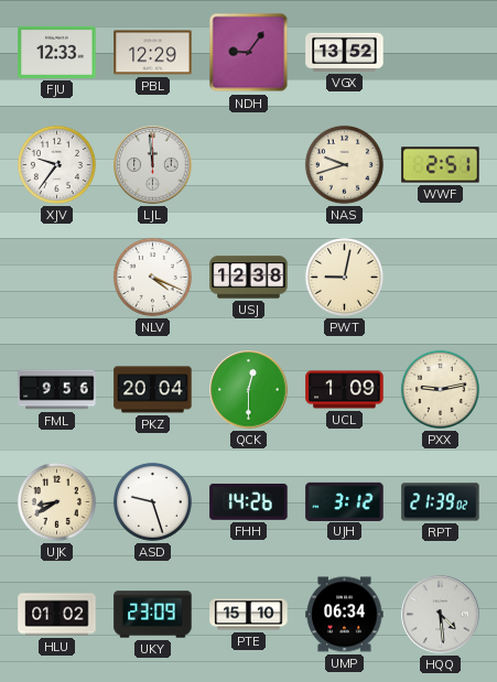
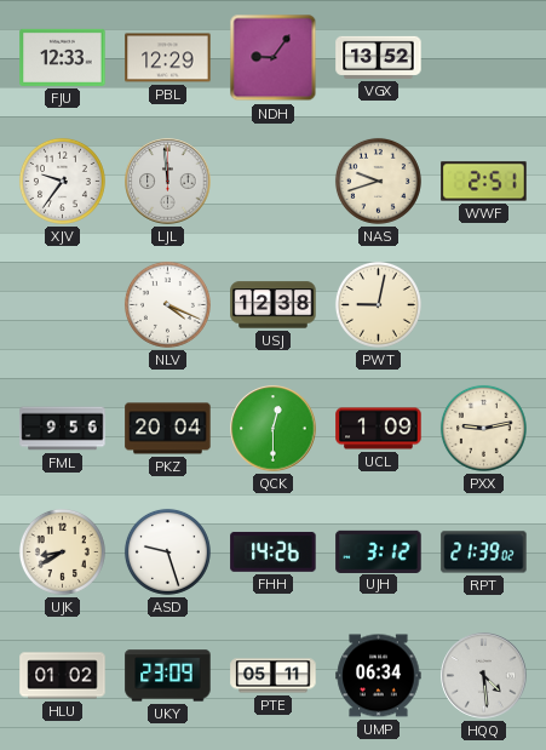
PTE: 15:10 -> 05:11
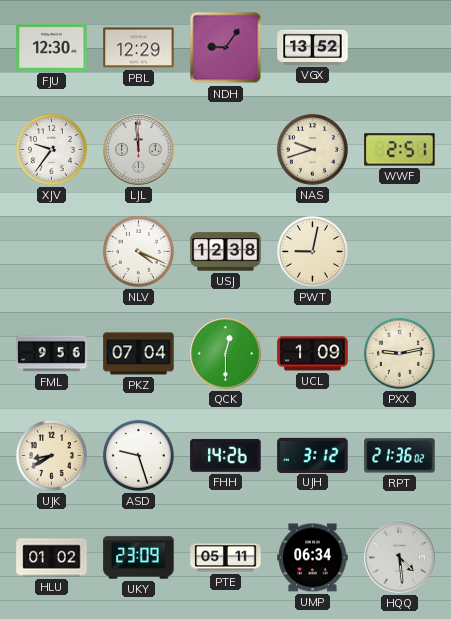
FJU: 12:33 -> 12:30
PKZ: 20:04 -> 07:04
RPT: 21:39 -> 21:36
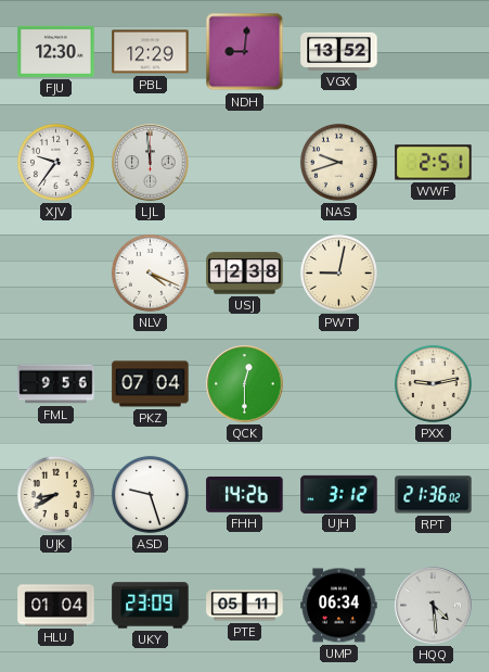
NDH: 9:06 -> 9:01
UCL: 1:09 -> none
HLU: 01:02 -> 01:04
